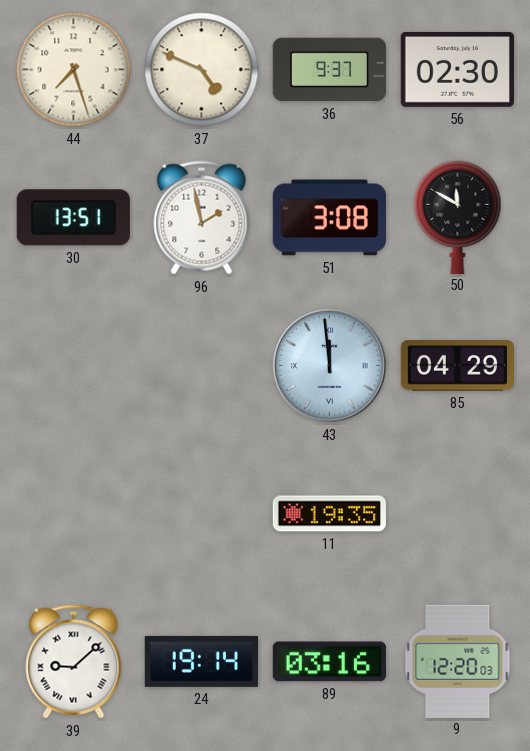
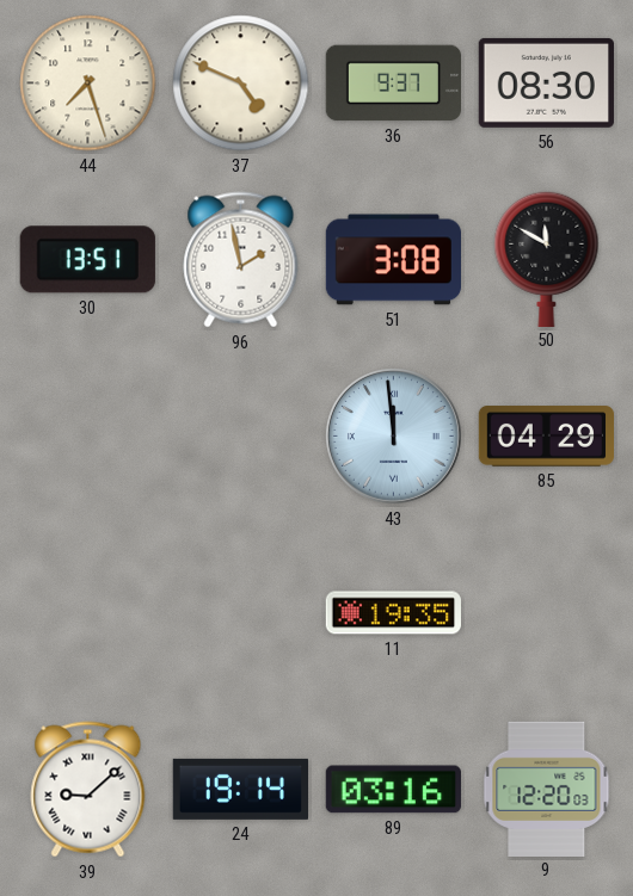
56: 02:30 -> 08:30
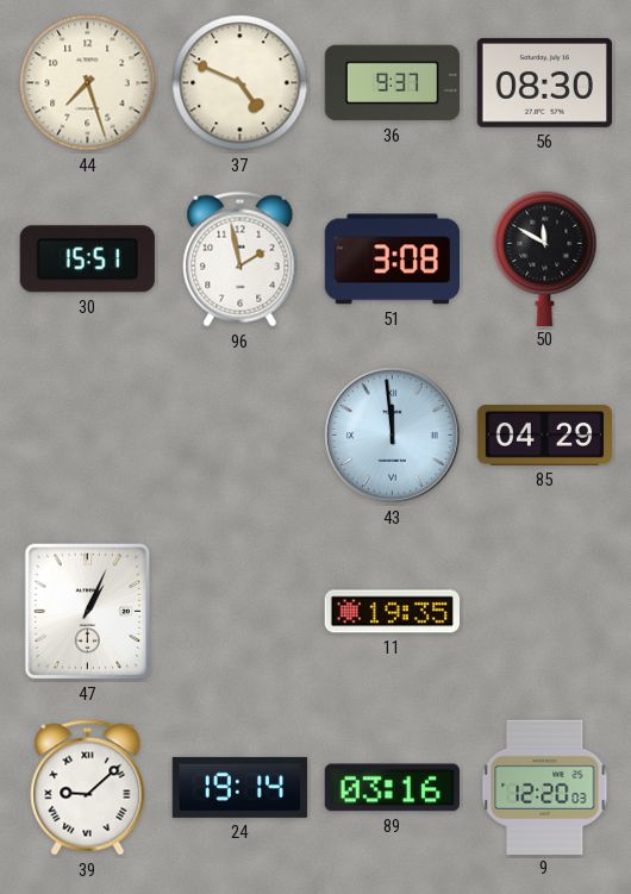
30: 13:51 -> 15:51
47: none -> 1:04
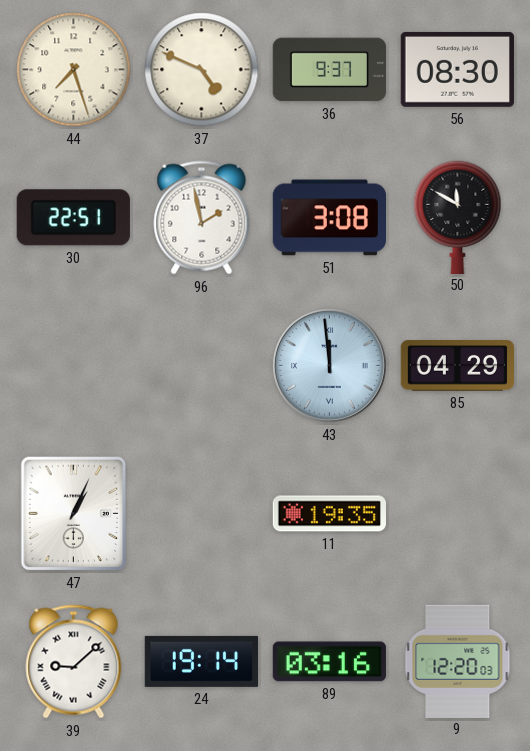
30: 15:51 -> 22:51
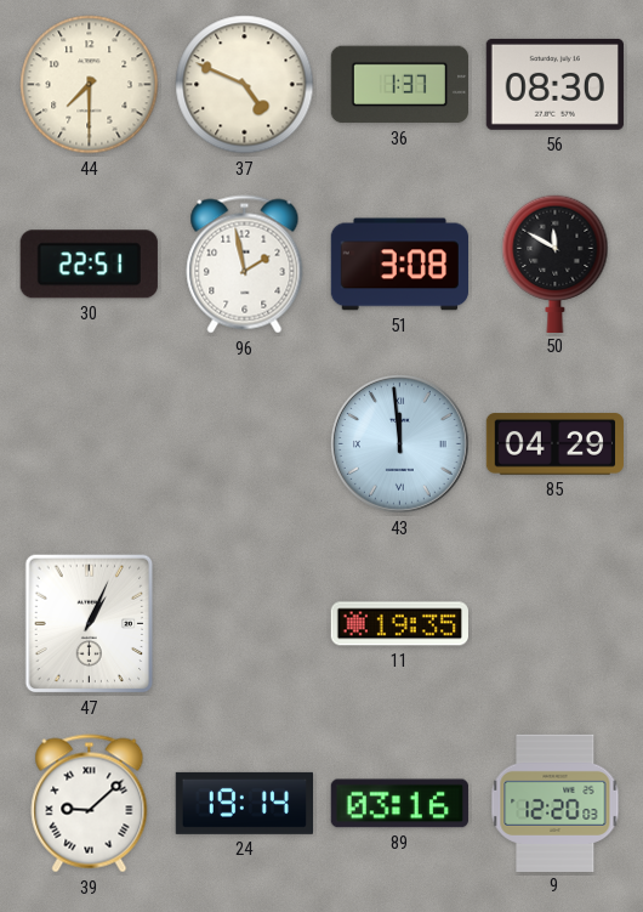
44: 7:27 -> 7:30
36: 9:37 -> 1:37
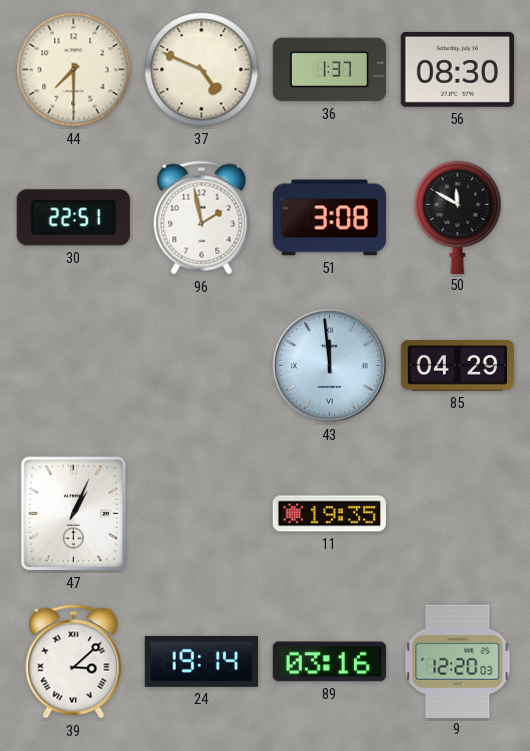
39: 9:08 -> 3:08
